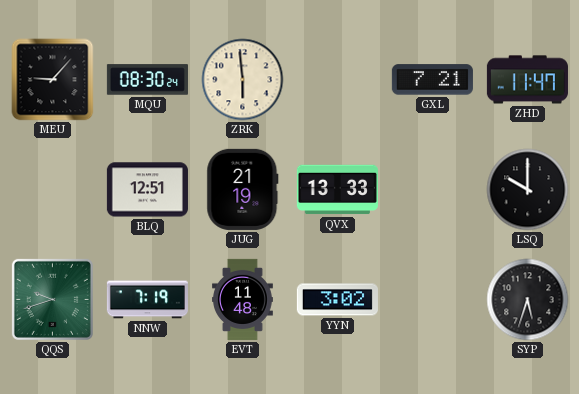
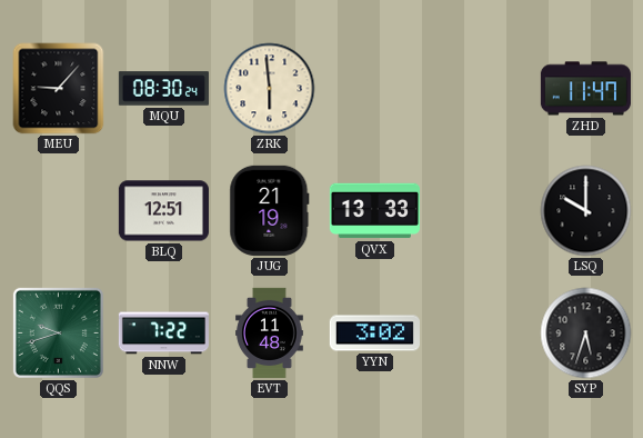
GXL: 7:21 -> none
NNW: 7:19 -> 7:22
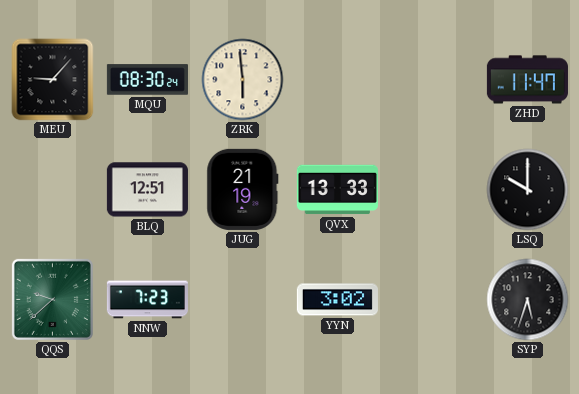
QQS: 9:42 -> 9:38
NNW: 7:22 -> 7:23
EVT: 11:48 -> none
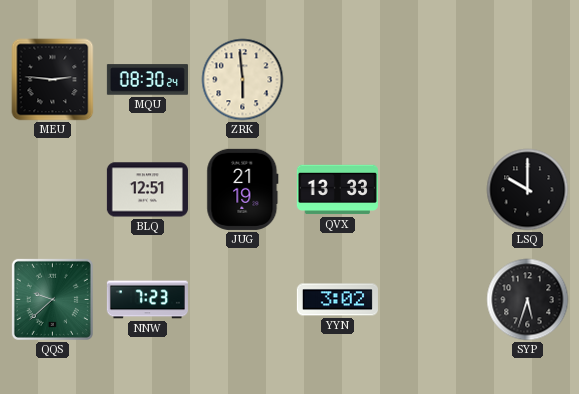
MEU: 9:07 -> 2:46
ZHD: 11:47 -> none
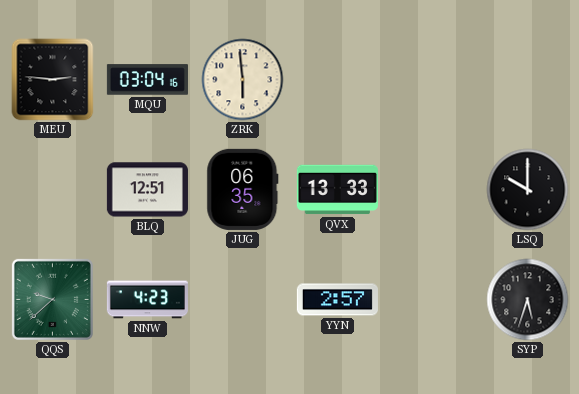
MQU: 08:30 -> 03:04
JUG: 21:19 -> 06:35
NNW: 7:23 -> 4:23
YYN: 3:02 -> 2:57
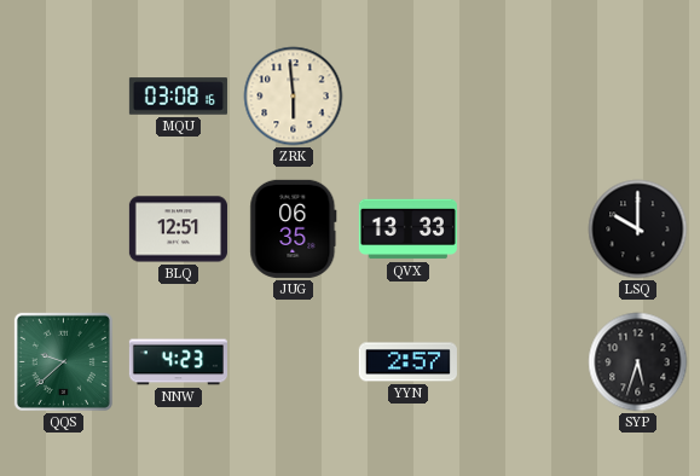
MEU: 2:46 -> none
MQU: 03:04 -> 03:08
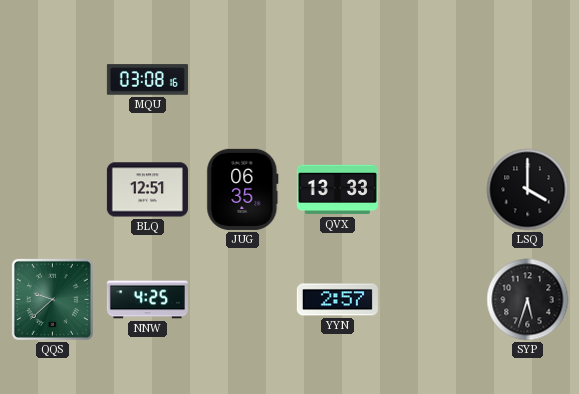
ZRK: 5:59 -> none
LSQ: 10:00 -> 4:00
NNW: 4:23 -> 4:25
